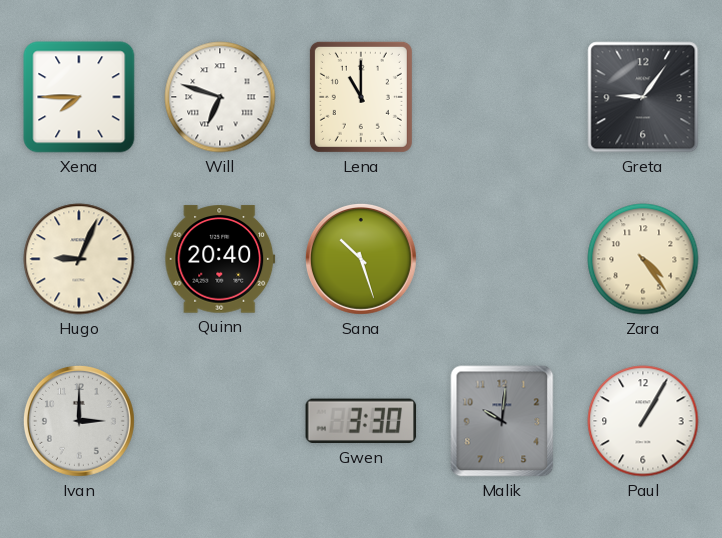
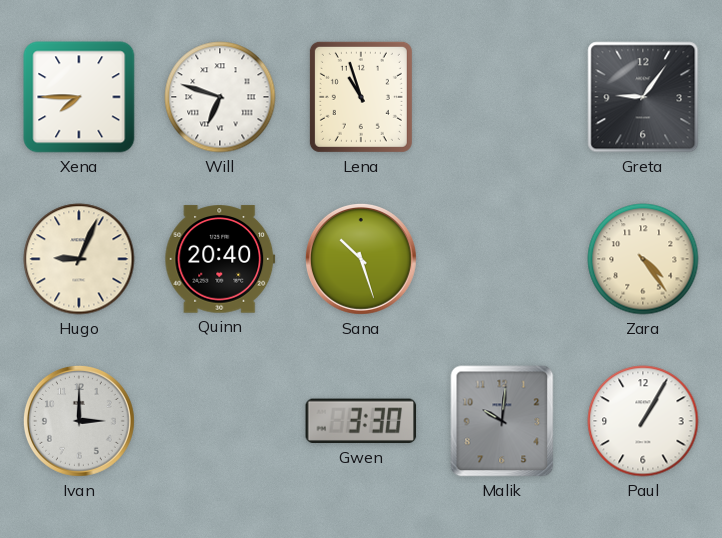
Lena: 11:00 -> 10:57
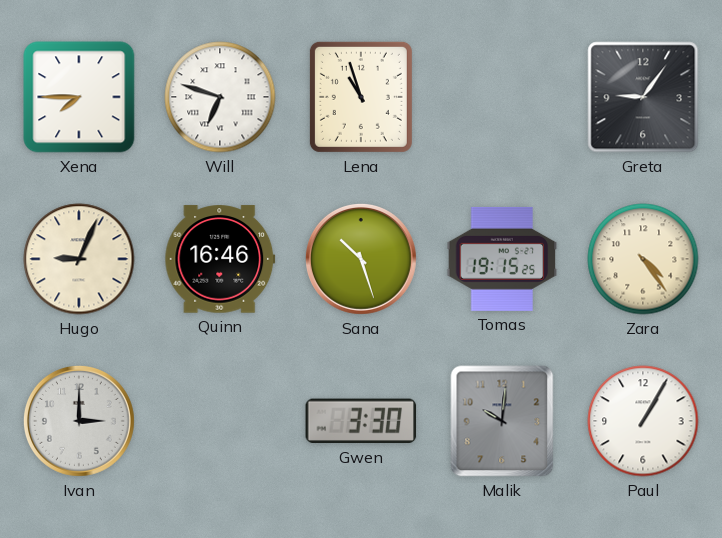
Quinn: 20:40 -> 16:46
Tomas: none -> 19:15
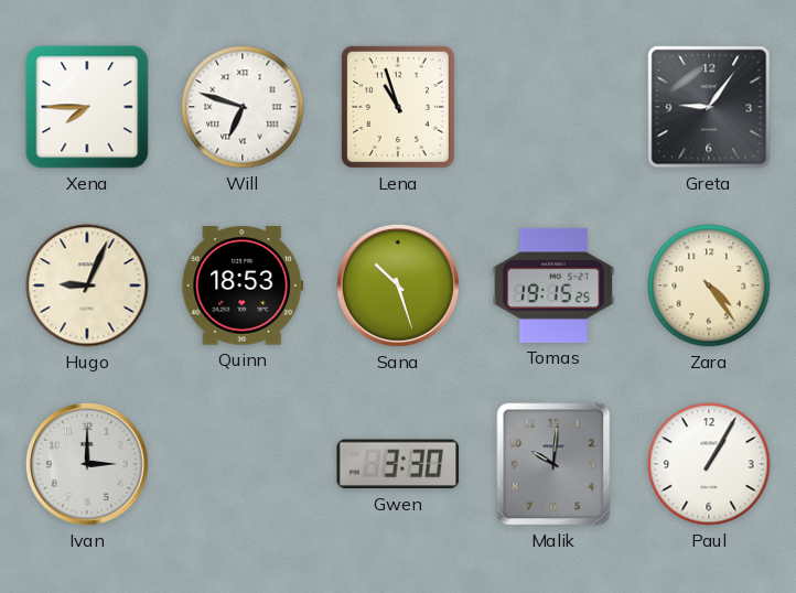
Quinn: 16:46 -> 18:53
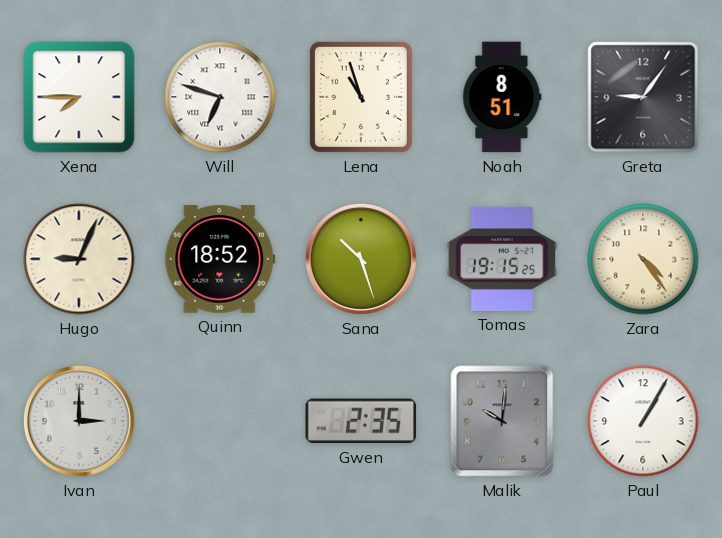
Noah: none -> 8:51
Quinn: 18:53 -> 18:52
Gwen: 3:30 -> 2:35
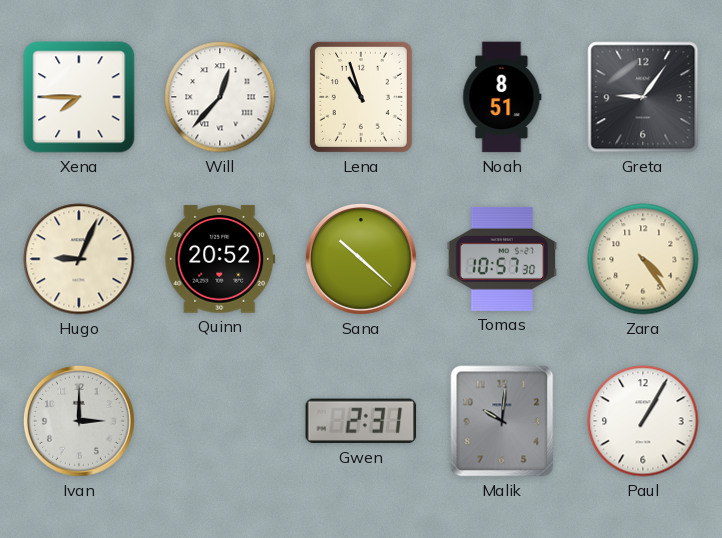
Will: 6:48 -> 12:37
Quinn: 18:52 -> 20:52
Sana: 10:27 -> 10:22
Tomas: 19:15 -> 10:57
Gwen: 2:35 -> 2:31
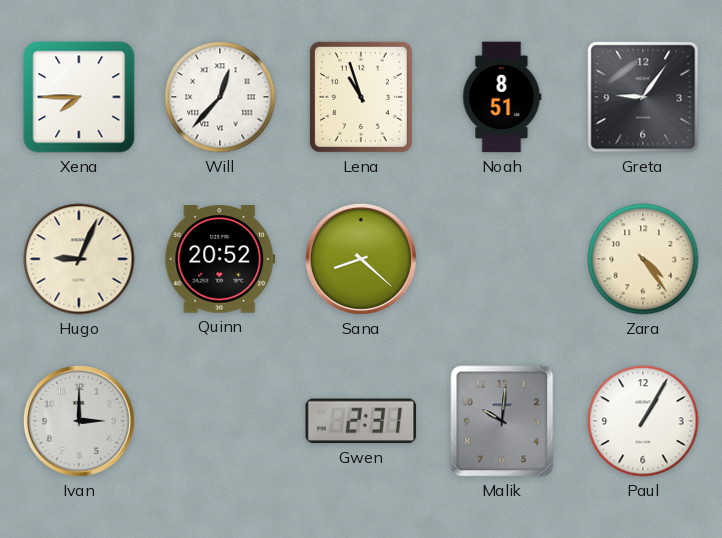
Sana: 10:22 -> 8:22
Tomas: 10:57 -> none
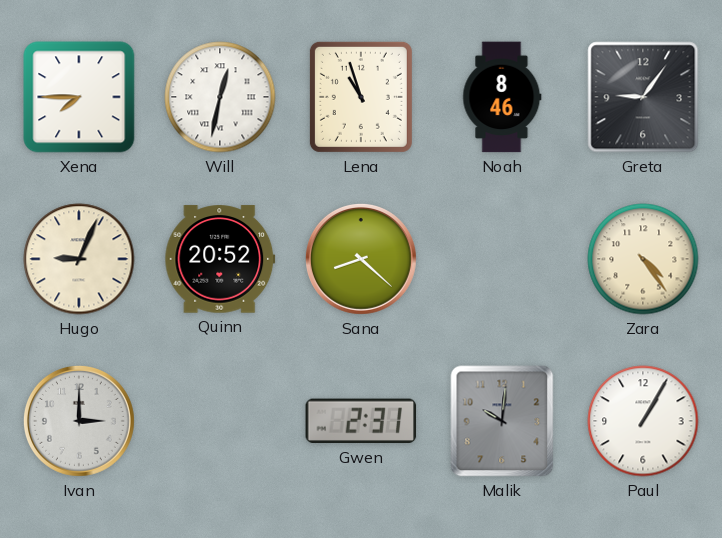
Will: 12:37 -> 12:32
Noah: 8:51 -> 8:46
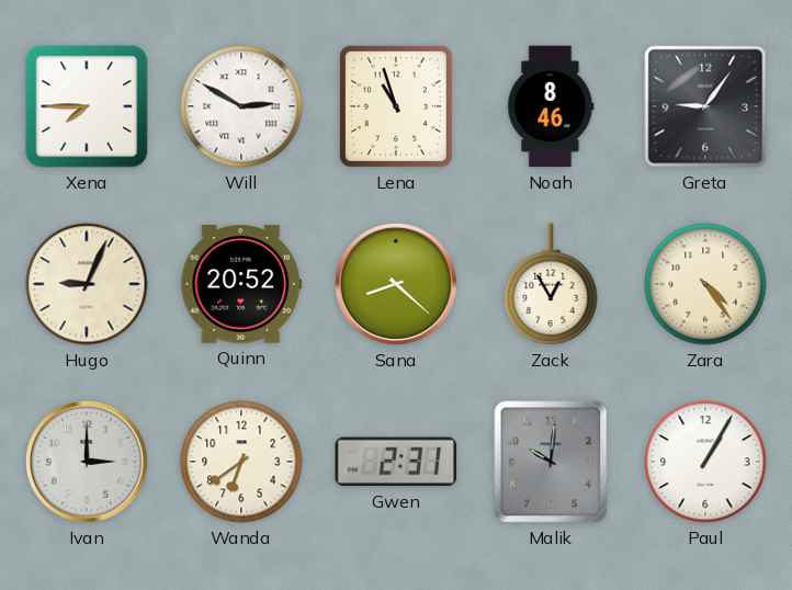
Will: 12:32 -> 2:50
Zack: none -> 12:55
Wanda: none -> 6:39
